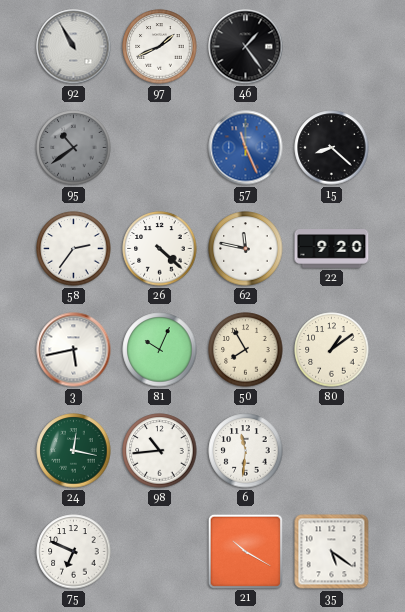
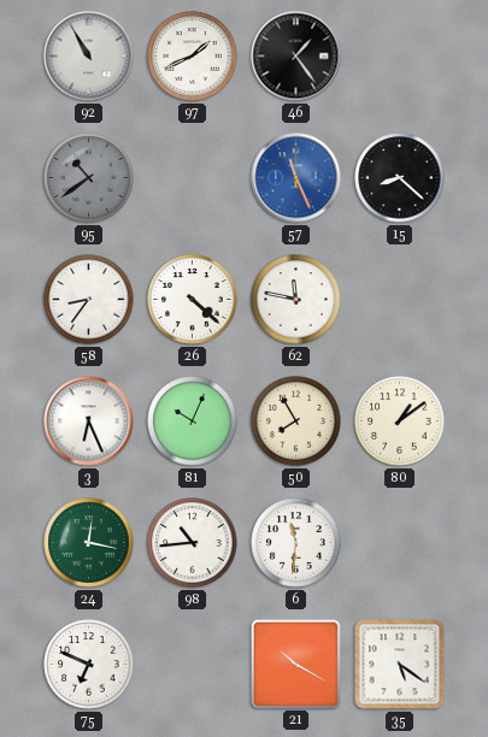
58: 2:36 -> 8:36
22: 9:20 -> none
3: 5:43 -> 6:26
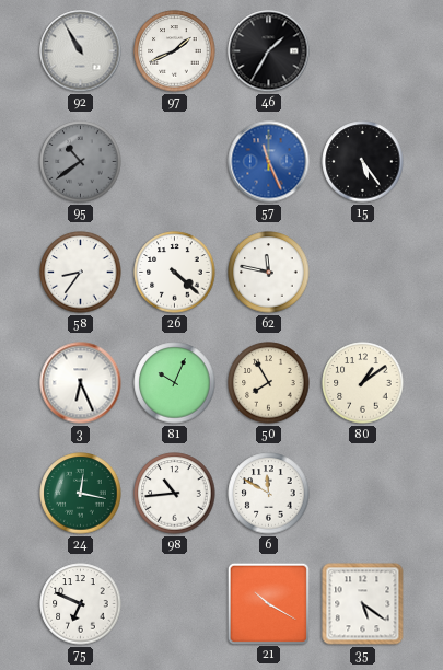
46: 1:24 -> 1:35
15: 8:22 -> 5:24
6: 11:31 -> 11:50
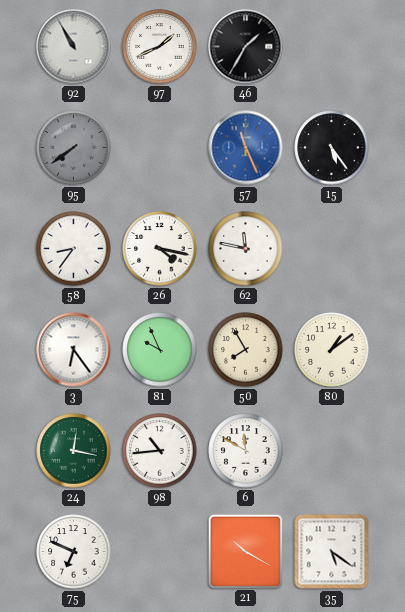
95: 10:39 -> 7:39
26: 4:22 -> 4:17
3: 6:26 -> 6:24
81: 10:04 -> 9:56
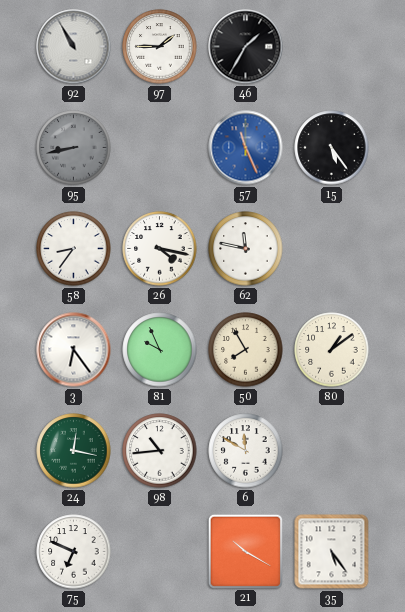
97: 1:41 -> 1:45
95: 7:39 -> 8:43
35: 5:21 -> 5:24
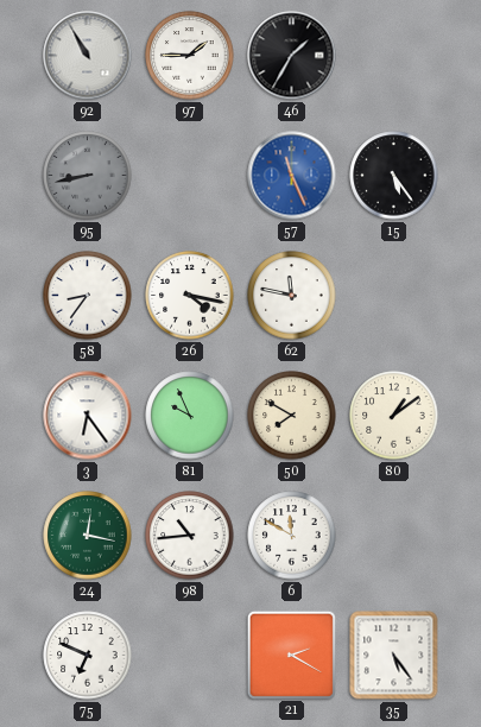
50: 7:55 -> 7:50
21: 10:20 -> 2:20
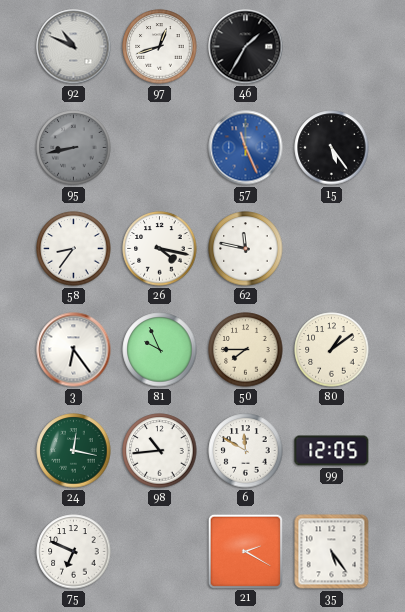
92: 10:55 -> 10:49
97: 1:45 -> 12:42
50: 7:50 -> 7:45
99: none -> 12:05
